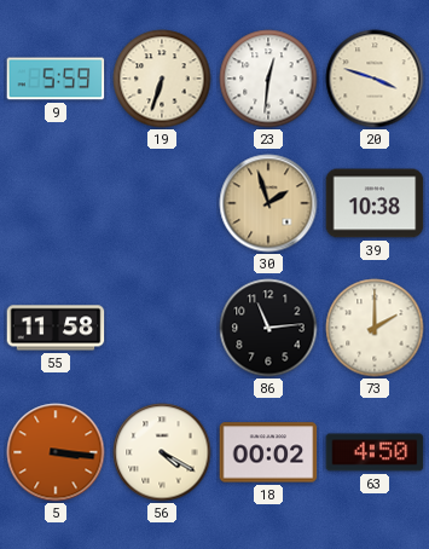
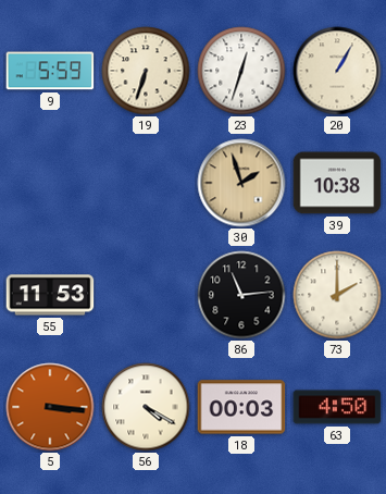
23: 12:31 -> 12:33
20: 3:48 -> 1:05
55: 11:58 -> 11:53
18: 00:02 -> 00:03
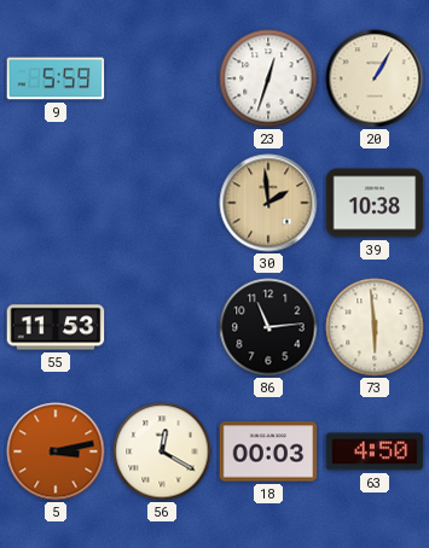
19: 6:33 -> none
30: 1:57 -> 1:59
73: 2:00 -> 5:59
5: 3:16 -> 3:13
56: 4:20 -> 12:20
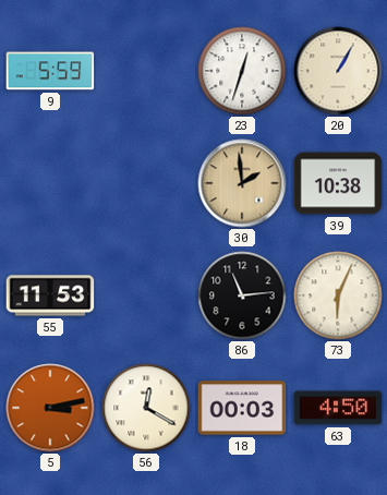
73: 5:59 -> 6:04
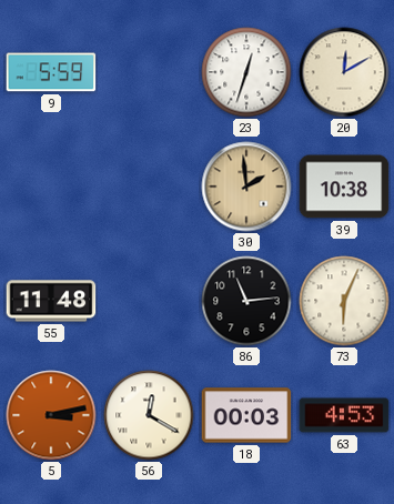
20: 1:05 -> 12:10
55: 11:53 -> 11:48
63: 4:50 -> 4:53
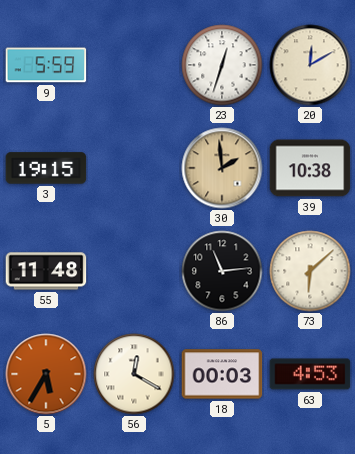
3: none -> 19:15
73: 6:04 -> 6:08
5: 3:13 -> 5:35
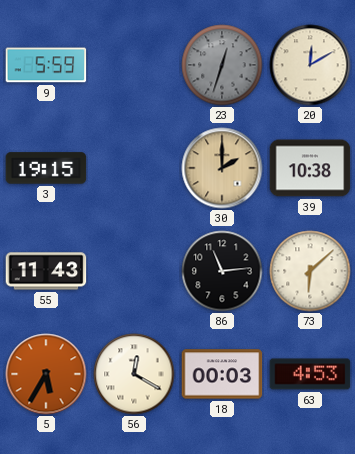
23 dial: white -> grey
30: 1:59 -> 2:00
55: 11:48 -> 11:43
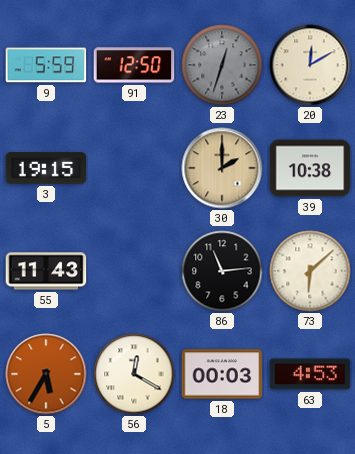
91: none -> 12:50
